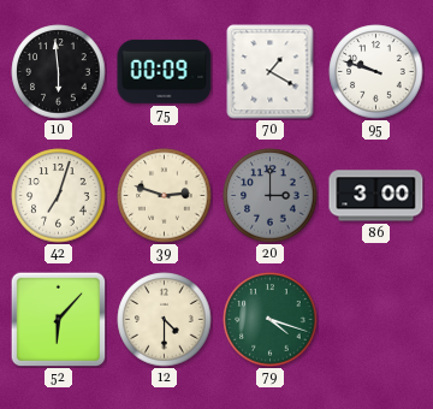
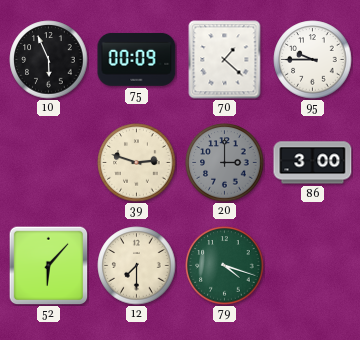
10: 5:59 -> 5:56
70: 1:20 -> 1:22
95: 9:48 -> 9:45
42: 7:03 -> none
12: 4:30 -> 7:30
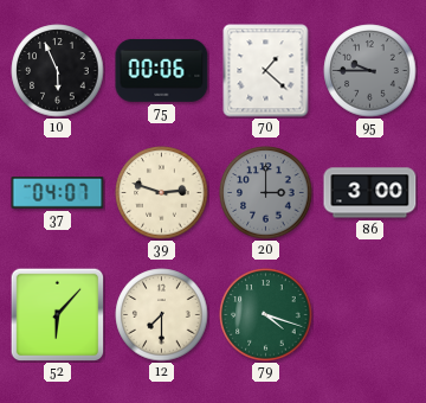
75: 00:09 -> 00:06
95 dial: white -> grey
37: none -> 04:07
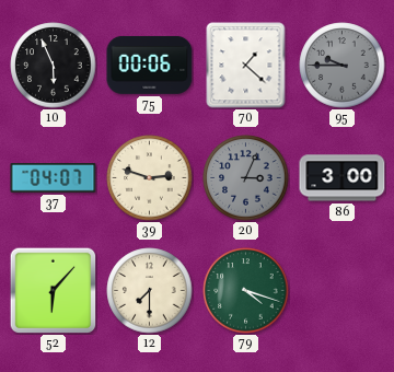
20: 3:00 -> 3:04
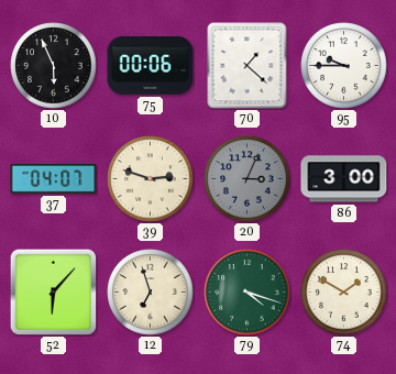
95 dial: grey -> white
12: 7:30 -> 6:57
74: none -> 1:50
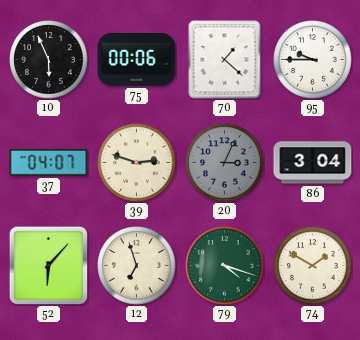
86: 3:00 -> 3:04
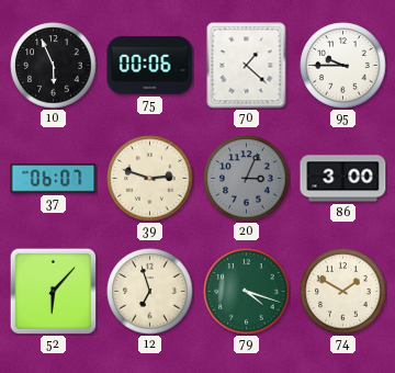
37: 04:07 -> 06:07
86: 3:04 -> 3:00
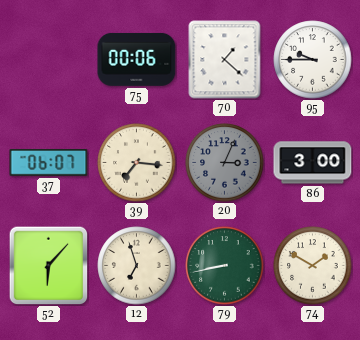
10: 5:56 -> none
39: 2:48 -> 7:16
79: 4:18 -> 8:43
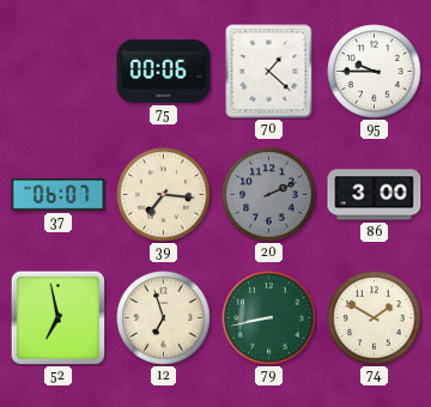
20: 3:04 -> 2:11
52: 6:07 -> 6:58
